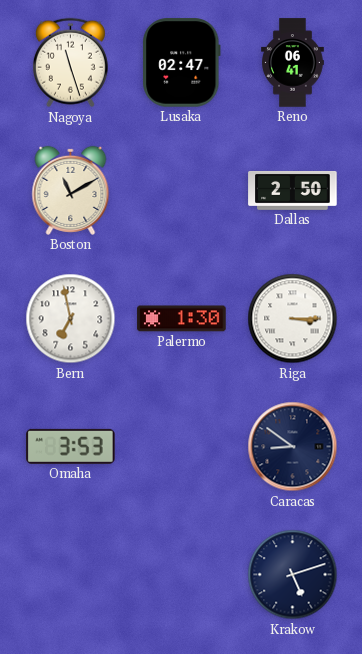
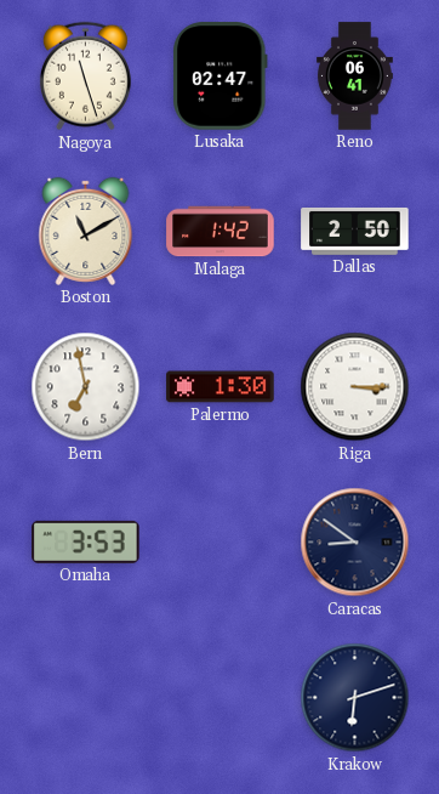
Malaga: none -> 1:42
Krakow: 5:12 -> 6:12
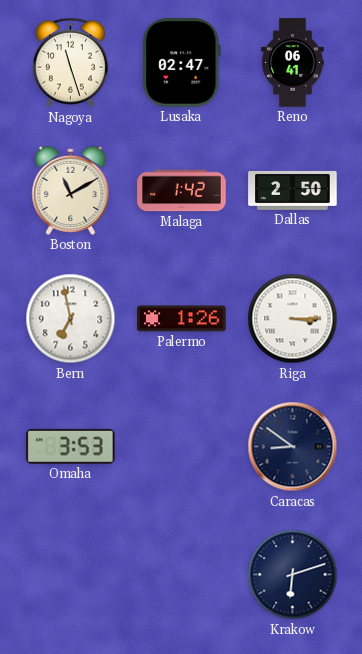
Palermo: 1:30 -> 1:26
